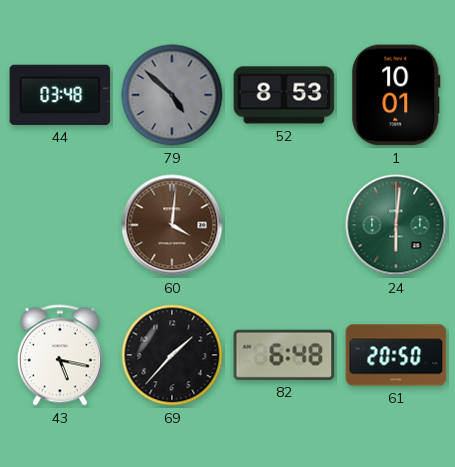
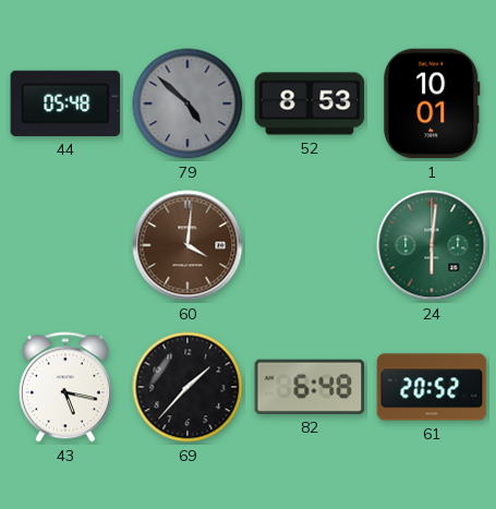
44: 03:48 -> 05:48
61: 20:50 -> 20:52
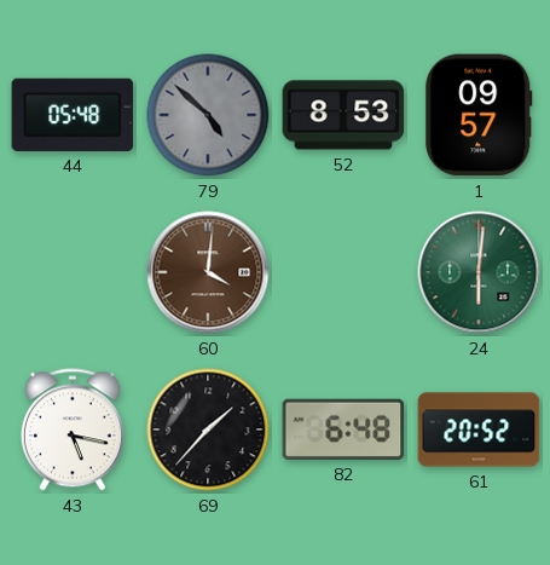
1: 10:01 -> 09:57
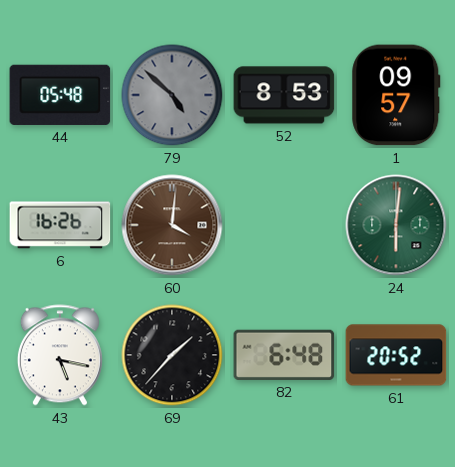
6: none -> 16:26
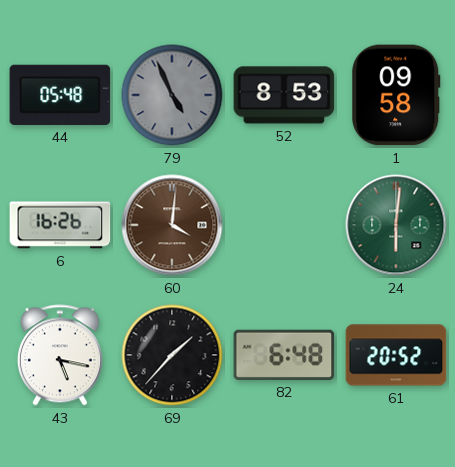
79: 4:52 -> 4:56
1: 09:57 -> 09:58
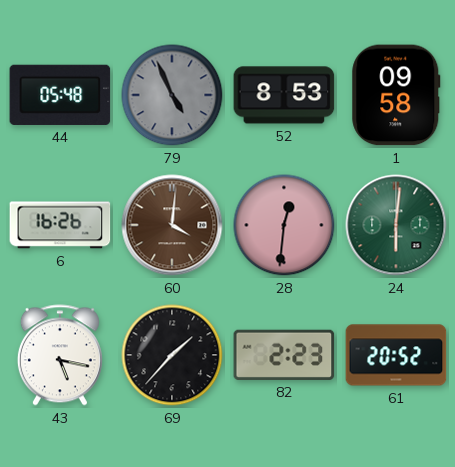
28: none -> 12:31
82: 6:48 -> 2:23
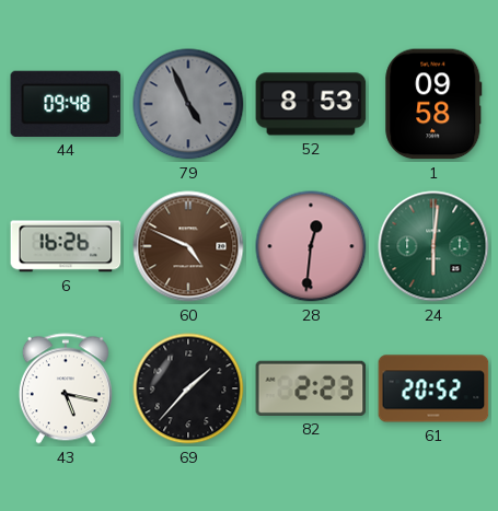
44: 05:48 -> 09:48
60: 4:01 -> 4:49
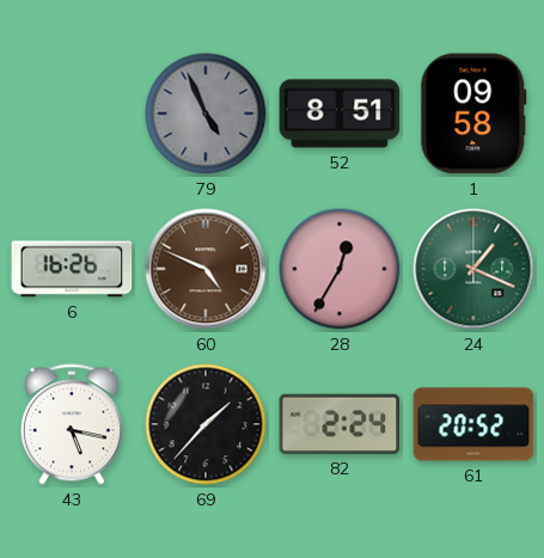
44: 09:48 -> none
52: 8:53 -> 8:51
28: 12:31 -> 12:35
24: 6:01 -> 1:19
82: 2:23 -> 2:24
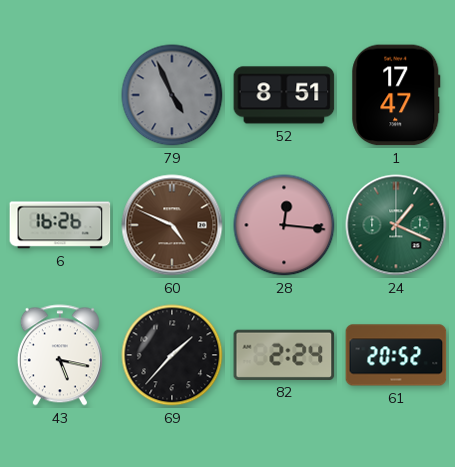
1: 09:58 -> 17:47
28: 12:35 -> 12:16
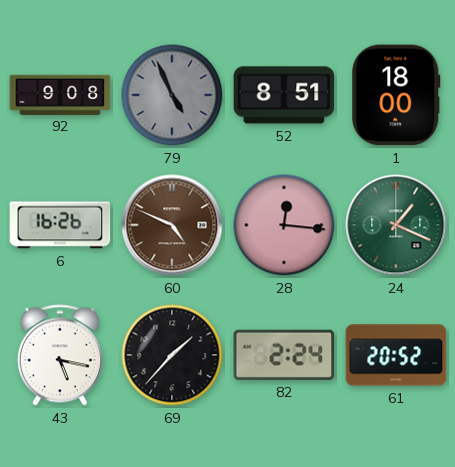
92: none -> 9:08
1: 17:47 -> 18:00
